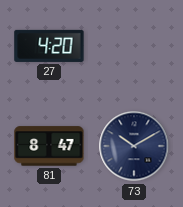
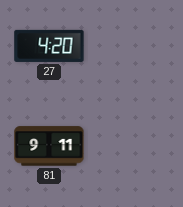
81: 8:47 -> 9:11
73: 10:10 -> none
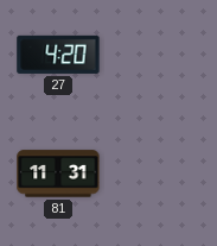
81: 9:11 -> 11:31
